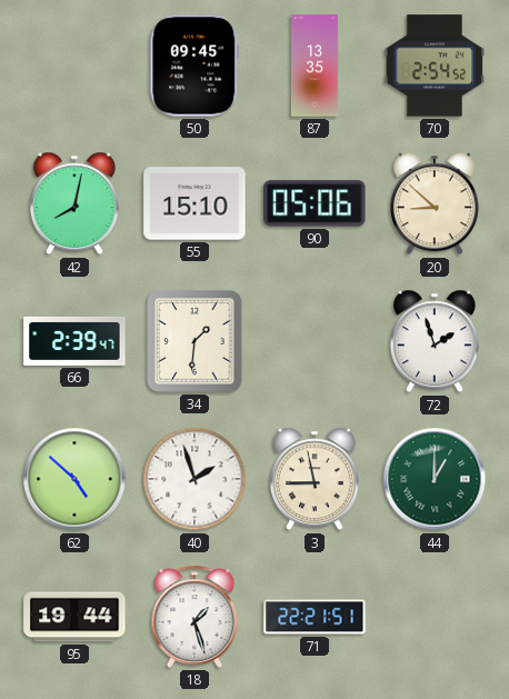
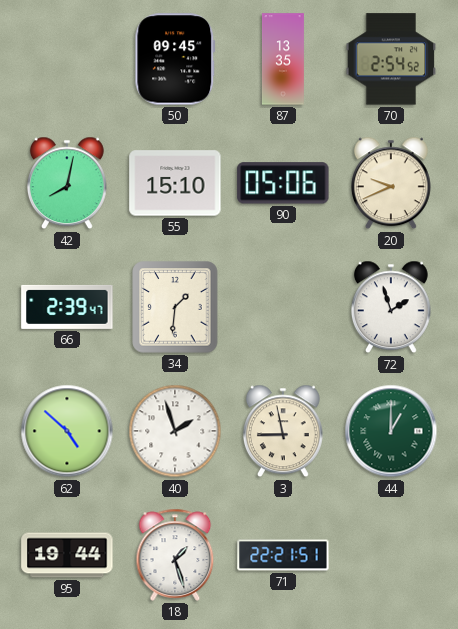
20: 8:52 -> 9:41
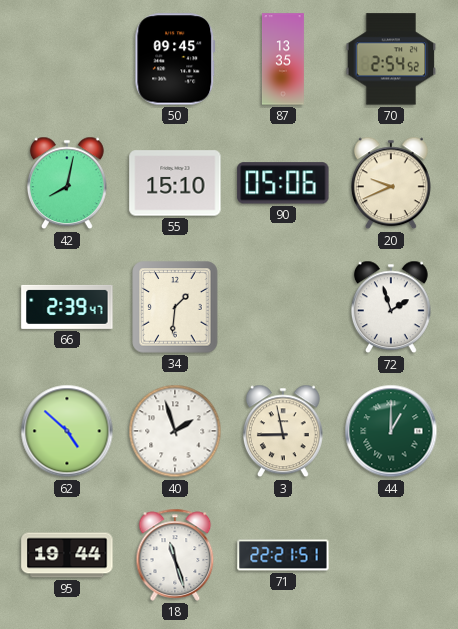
18: 1:27 -> 11:27
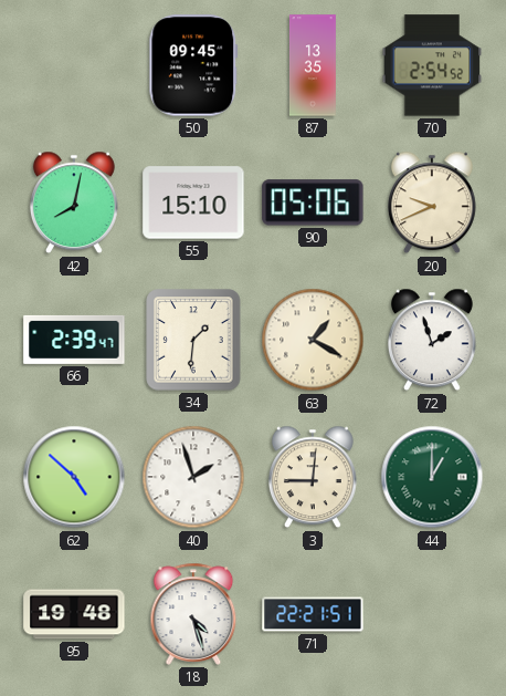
63: none -> 1:20
3: 8:58 -> 9:01
95: 19:44 -> 19:48
18: 11:27 -> 4:27
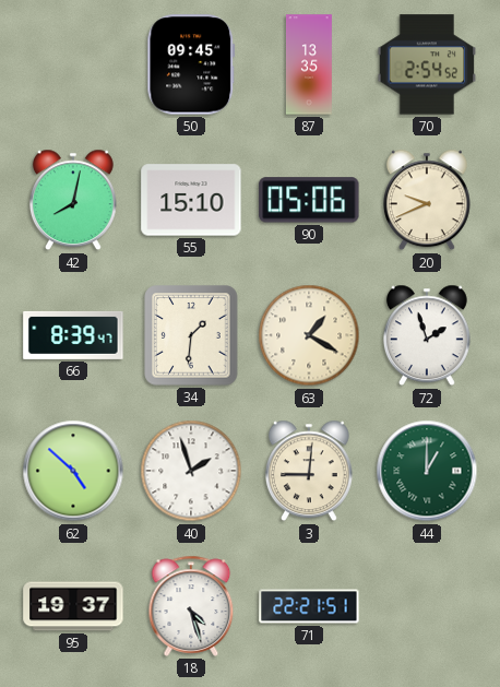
66: 2:39 -> 8:39
95: 19:48 -> 19:37
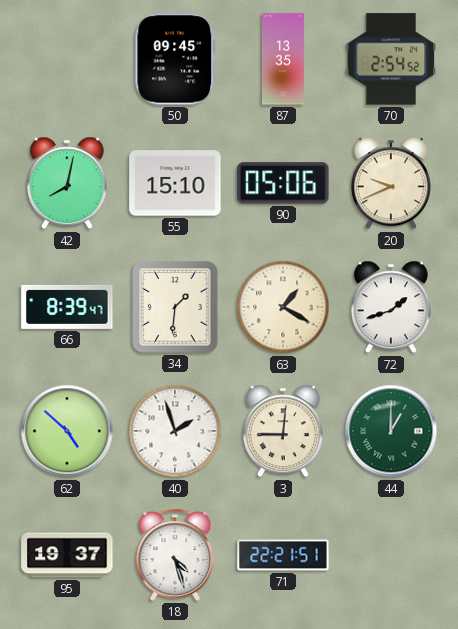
72: 1:57 -> 1:42
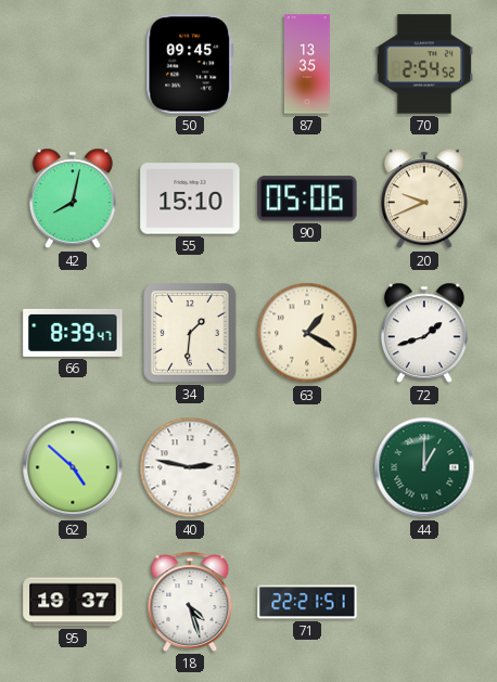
40: 1:57 -> 2:47
3: 9:01 -> none
